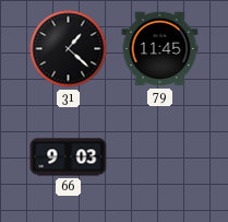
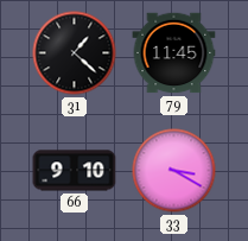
66: 9:03 -> 9:10
33: none -> 3:20
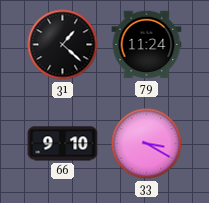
79: 11:45 -> 11:24
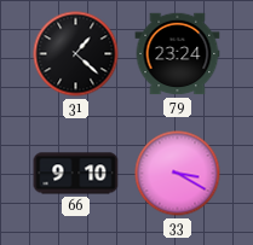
79: 11:24 -> 23:24
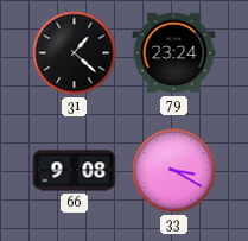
66: 9:10 -> 9:08
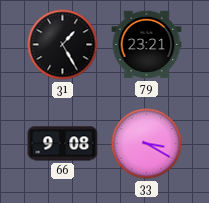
31: 1:22 -> 1:25
79: 23:24 -> 23:21
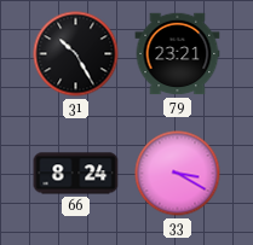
31: 1:25 -> 10:25
66: 9:08 -> 8:24
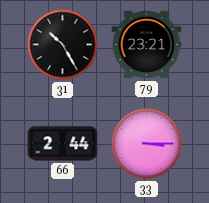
66: 8:24 -> 2:44
33: 3:20 -> 3:15
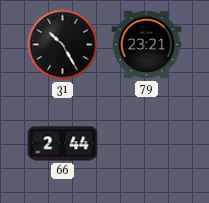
33: 3:15 -> none
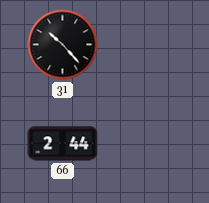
31: 10:25 -> 10:23
79: 23:21 -> none
